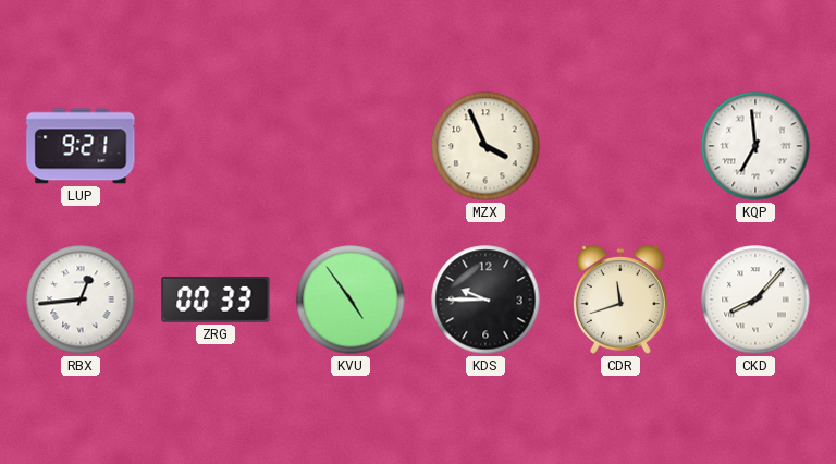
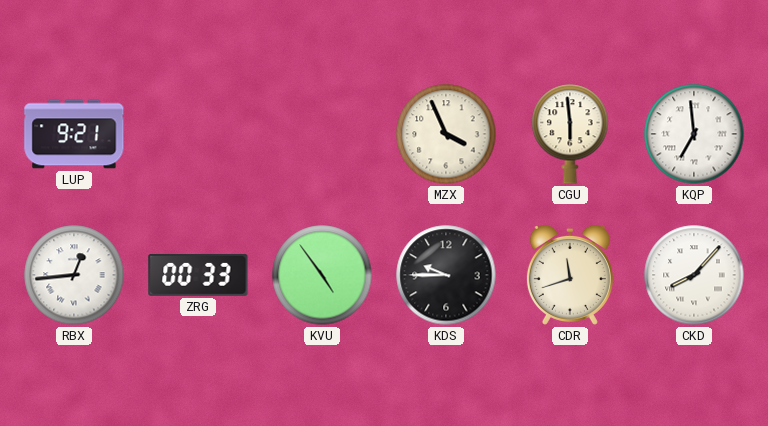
CGU: none -> 5:59
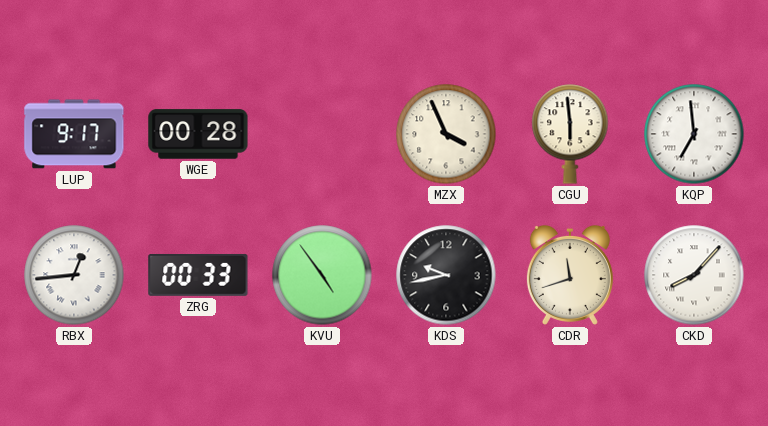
LUP: 9:21 -> 9:17
WGE: none -> 00:28
KDS: 9:45 -> 9:43
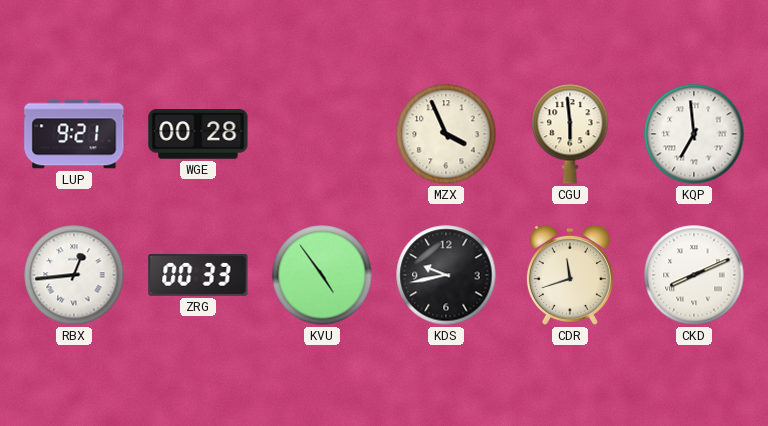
LUP: 9:17 -> 9:21
CKD: 8:07 -> 8:11
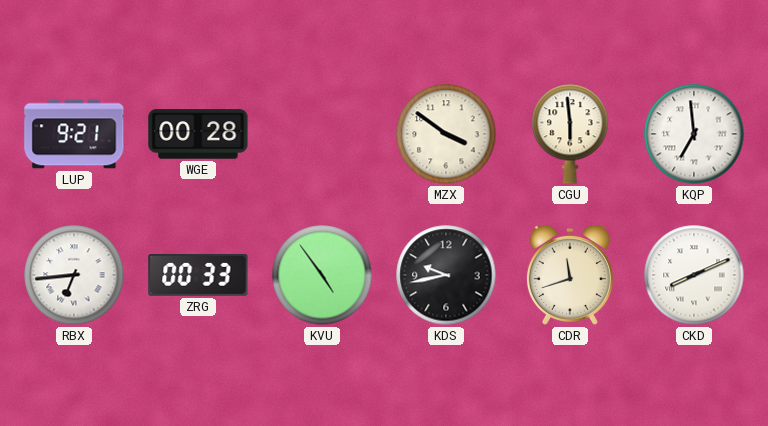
MZX: 3:56 -> 3:51
RBX: 12:44 -> 6:44
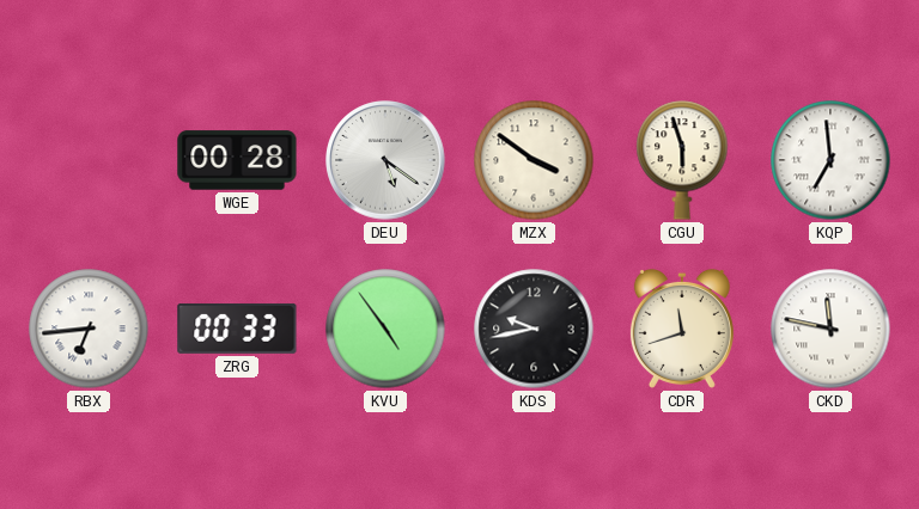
LUP: 9:21 -> none
DEU: none -> 5:21
CGU: 5:59 -> 5:57
CKD: 8:11 -> 11:47
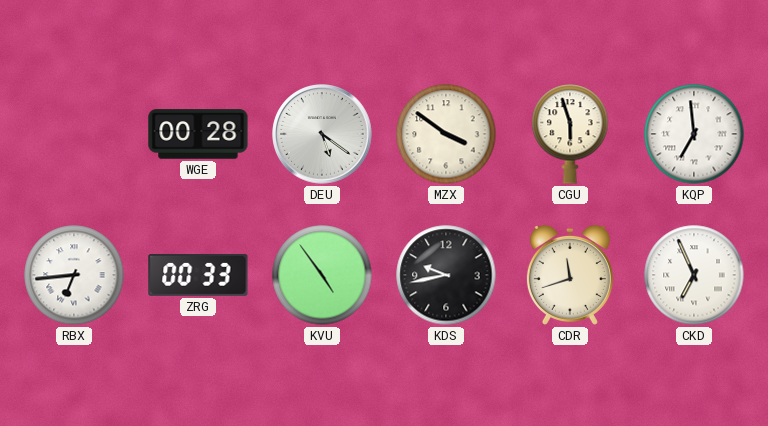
CKD: 11:47 -> 6:56
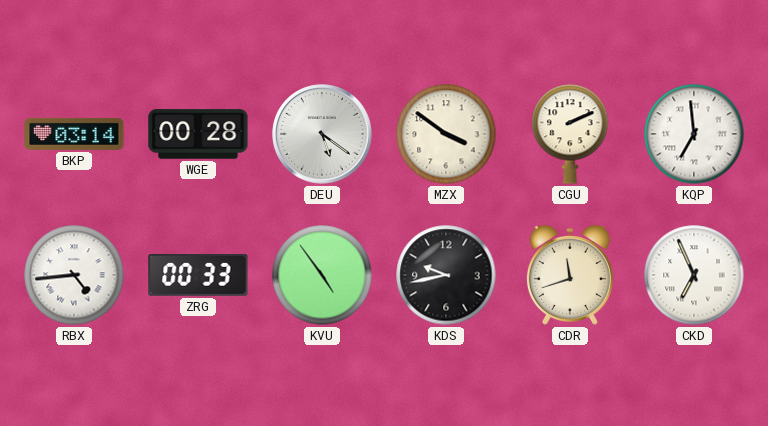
BKP: none -> 03:14
CGU: 5:57 -> 2:11
RBX: 6:44 -> 4:44
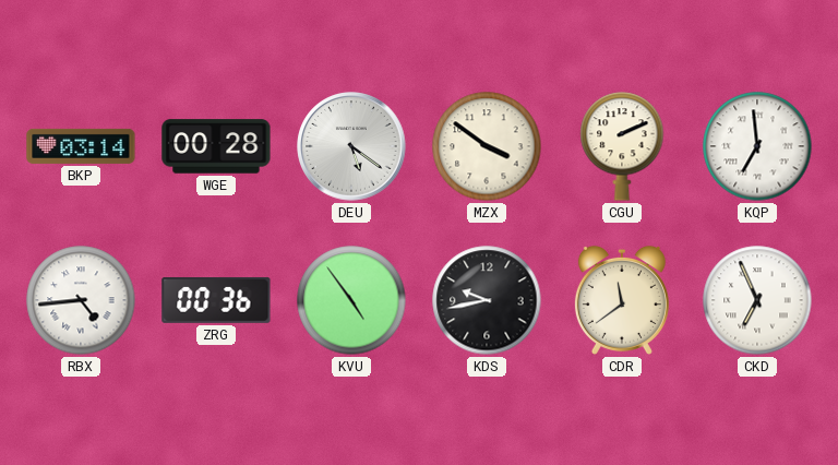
ZRG: 00:33 -> 00:36
CDR: 11:42 -> 11:39
